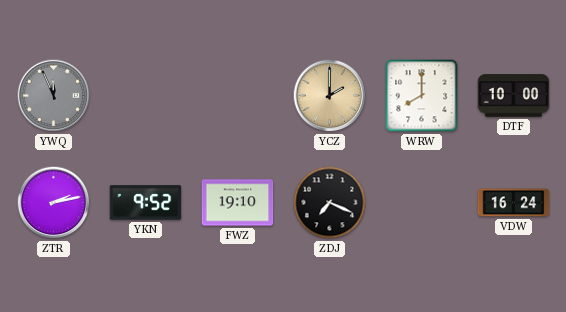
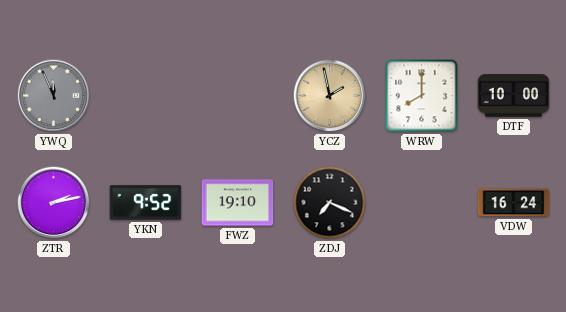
YCZ: 2:00 -> 1:58
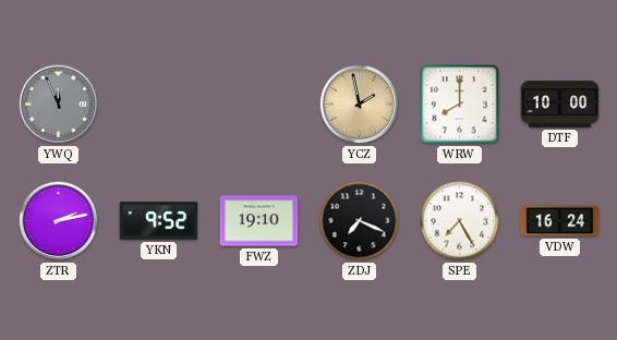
SPE: none -> 7:25
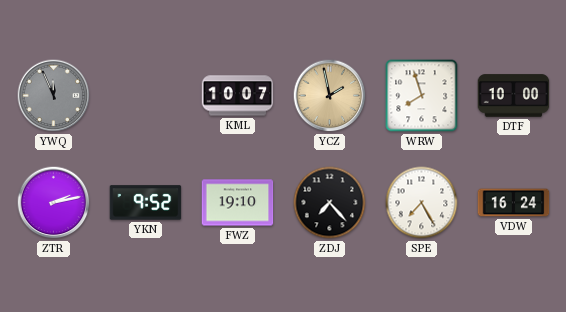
KML: none -> 10:07
WRW: 8:00 -> 7:57
ZDJ: 7:19 -> 7:23
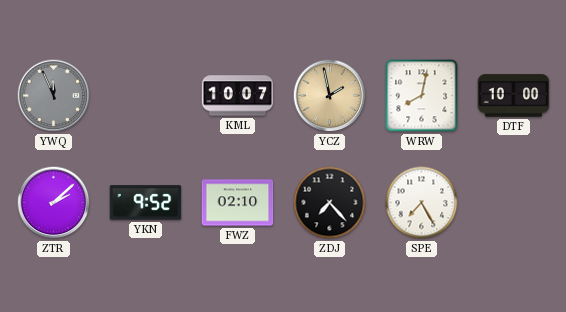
WRW: 7:57 -> 8:02
ZTR: 2:13 -> 2:08
FWZ: 19:10 -> 02:10
VDW: 16:24 -> none
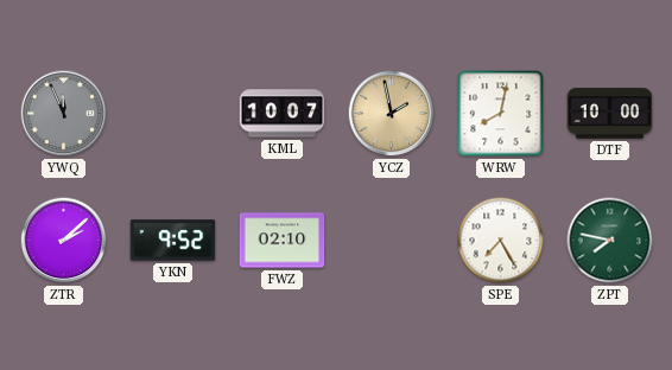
ZDJ: 7:23 -> none
ZPT: none -> 7:47
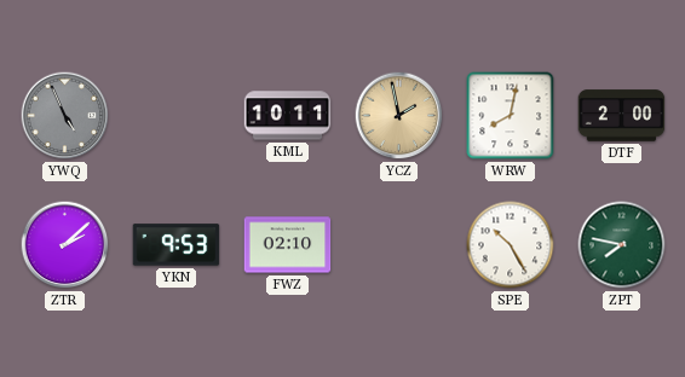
YWQ: 11:56 -> 4:56
KML: 10:07 -> 10:11
DTF: 10:00 -> 2:00
YKN: 9:52 -> 9:53
SPE: 7:25 -> 10:25
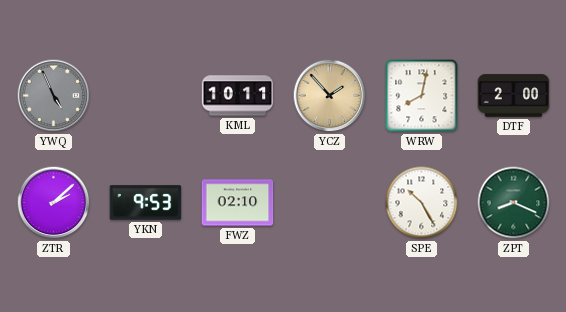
YCZ: 1:58 -> 1:53
ZPT: 7:47 -> 8:19
